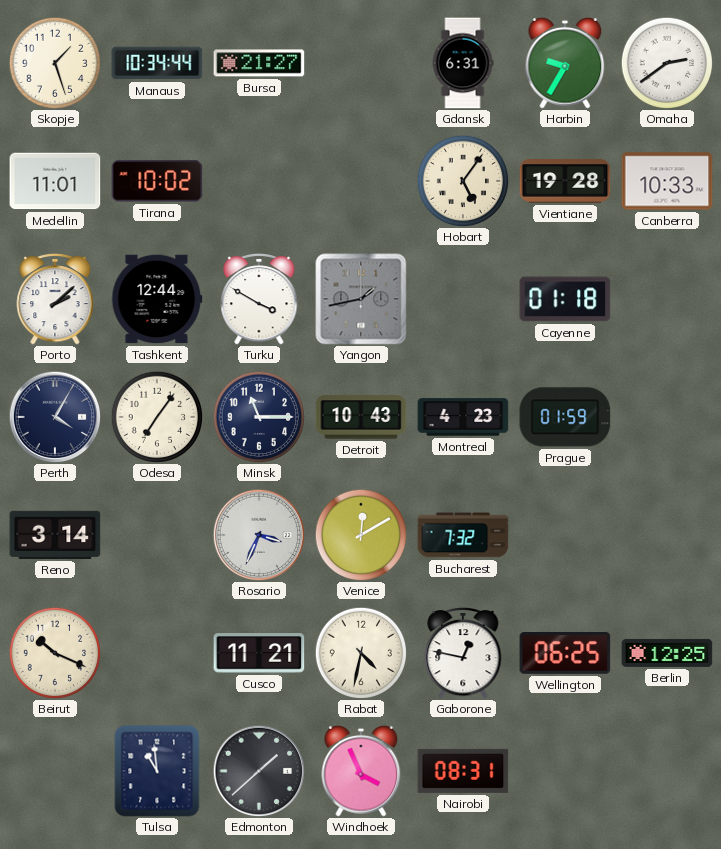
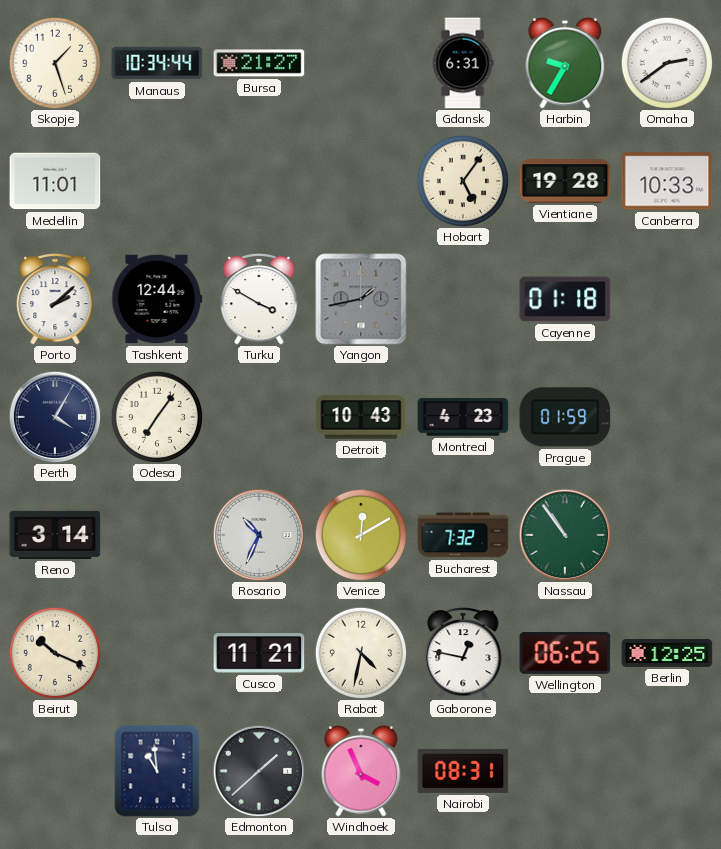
Tirana: 10:02 -> none
Minsk: 11:15 -> none
Rosario: 3:34 -> 10:34
Nassau: none -> 10:54
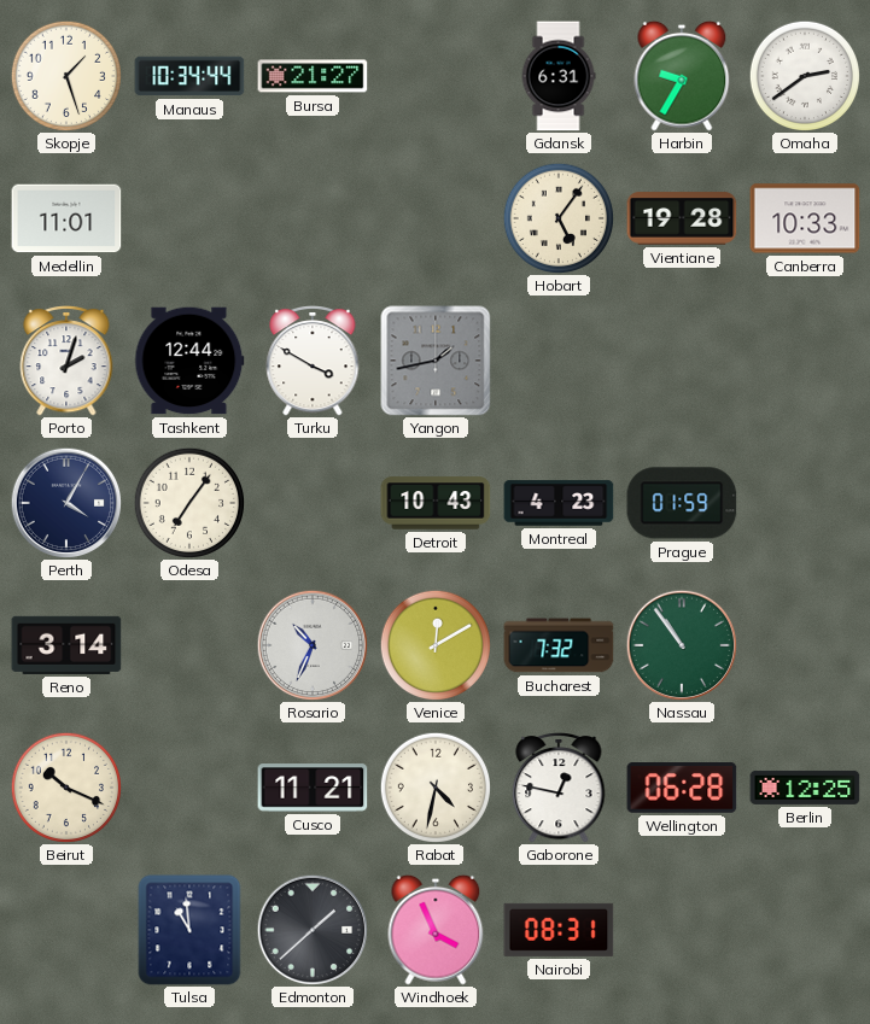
Porto: 2:08 -> 2:03
Cayenne: 01:18 -> none
Wellington: 06:25 -> 06:28
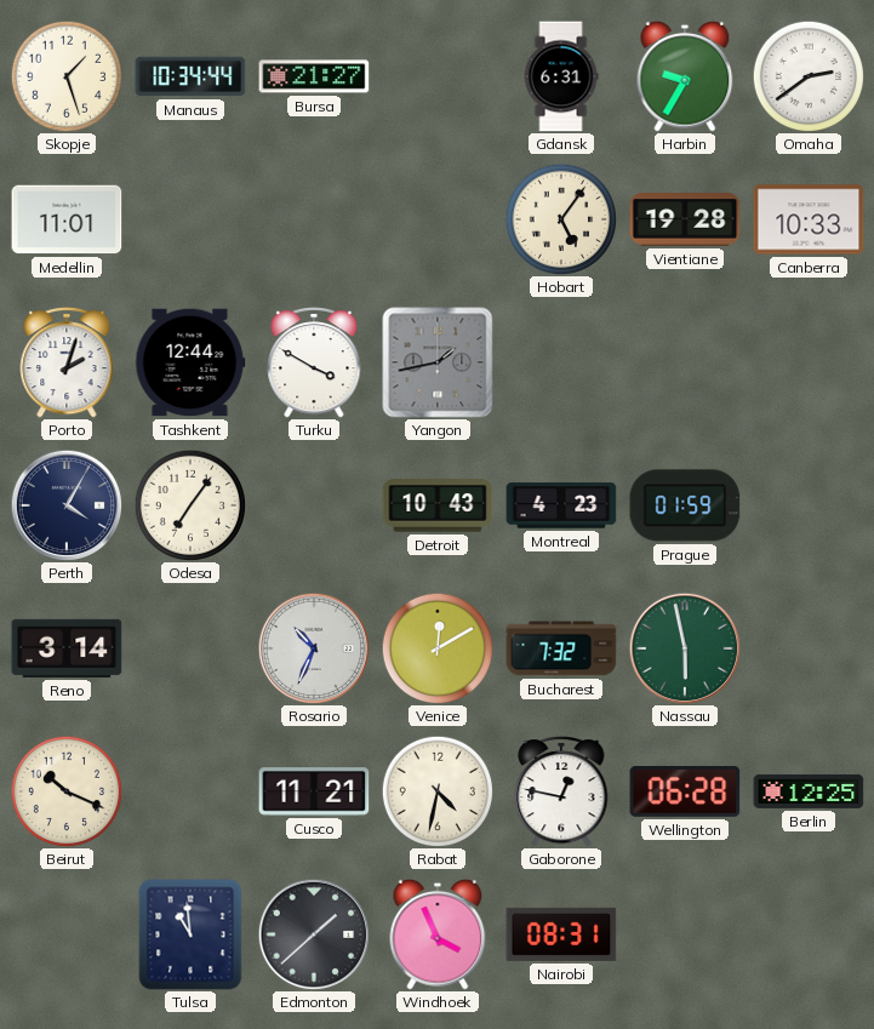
Nassau: 10:54 -> 5:58
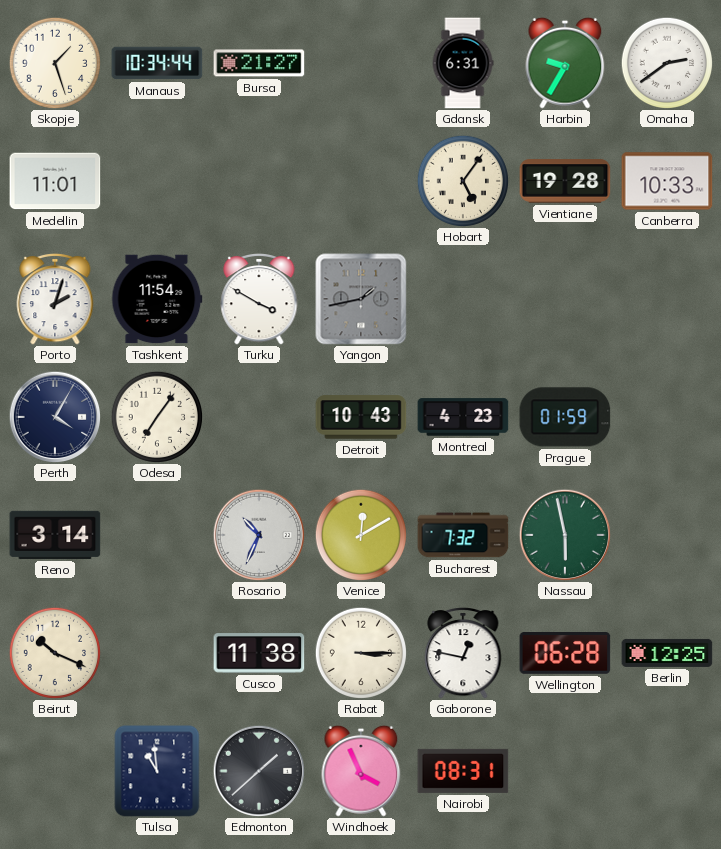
Tashkent: 12:44 -> 11:54
Cusco: 11:21 -> 11:38
Rabat: 4:32 -> 3:15
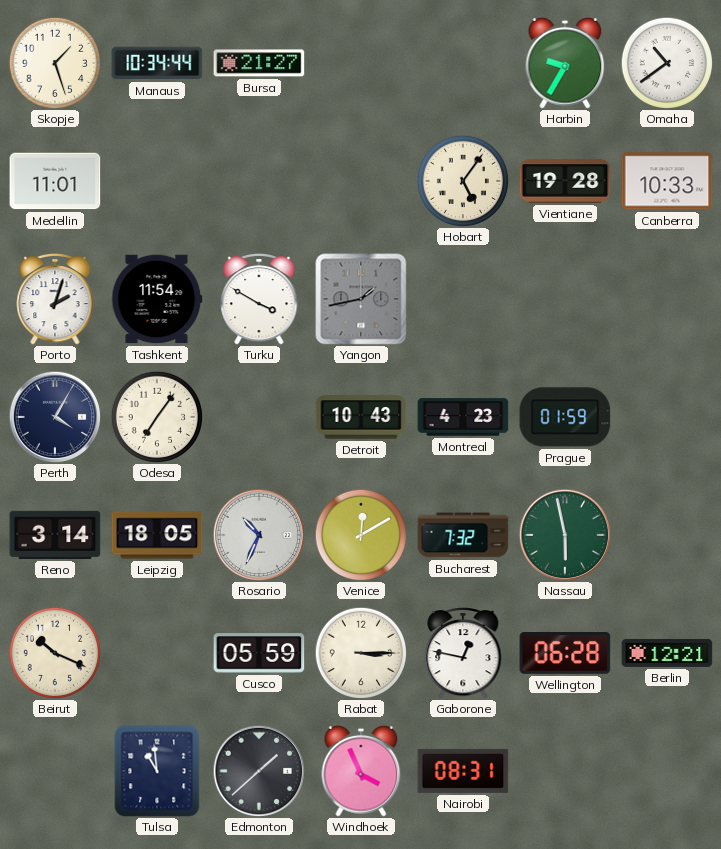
Gdansk: 6:31 -> none
Omaha: 2:39 -> 10:39
Leipzig: none -> 18:05
Cusco: 11:38 -> 05:59
Berlin: 12:25 -> 12:21
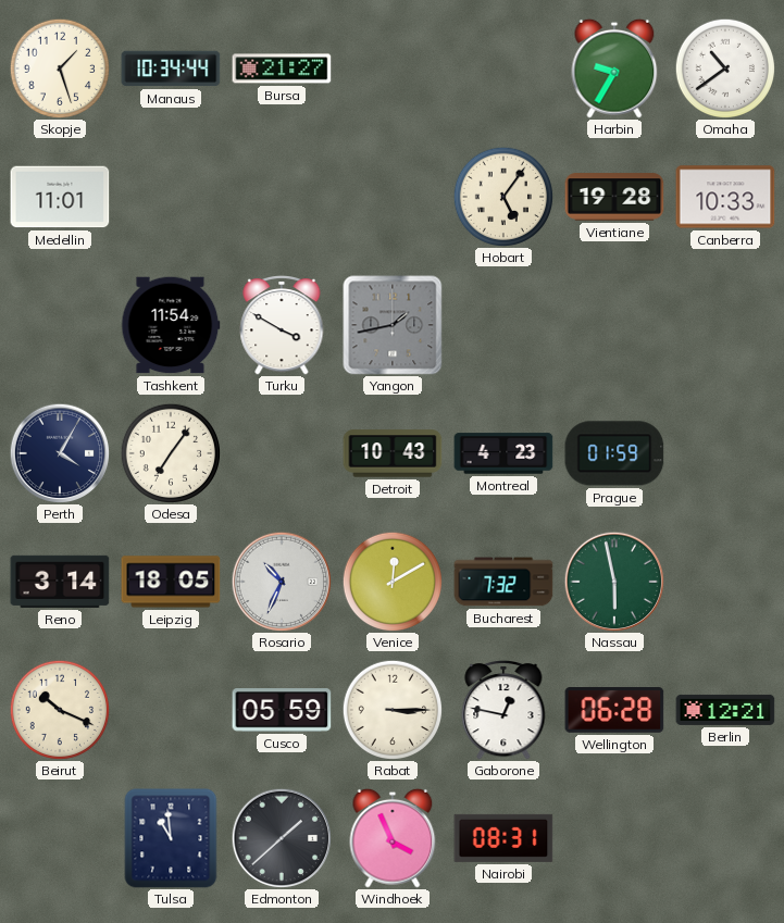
Porto: 2:03 -> none
